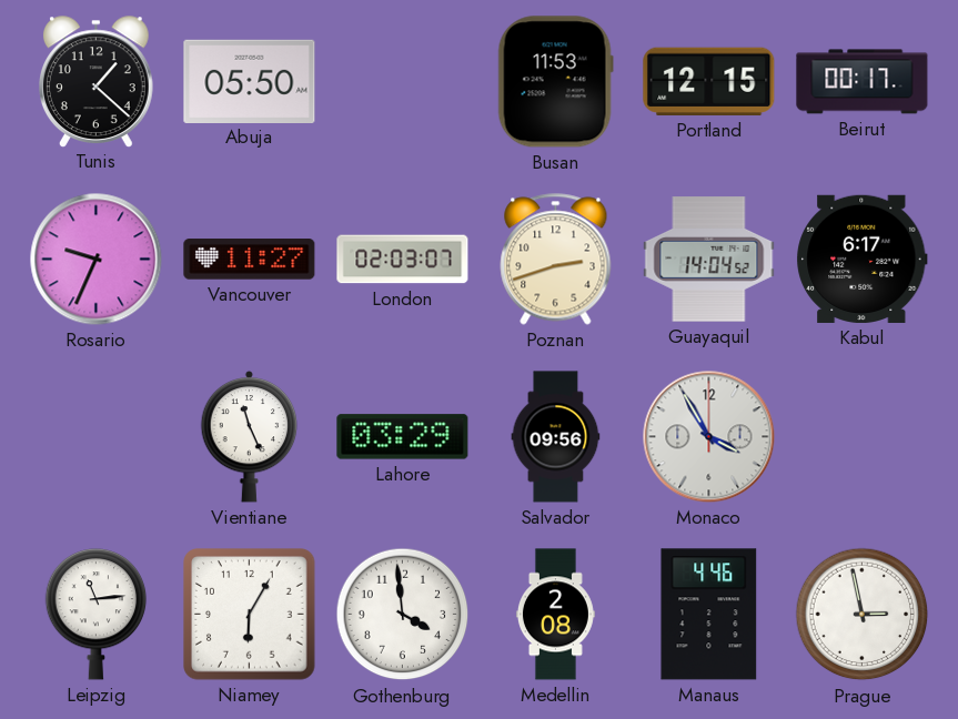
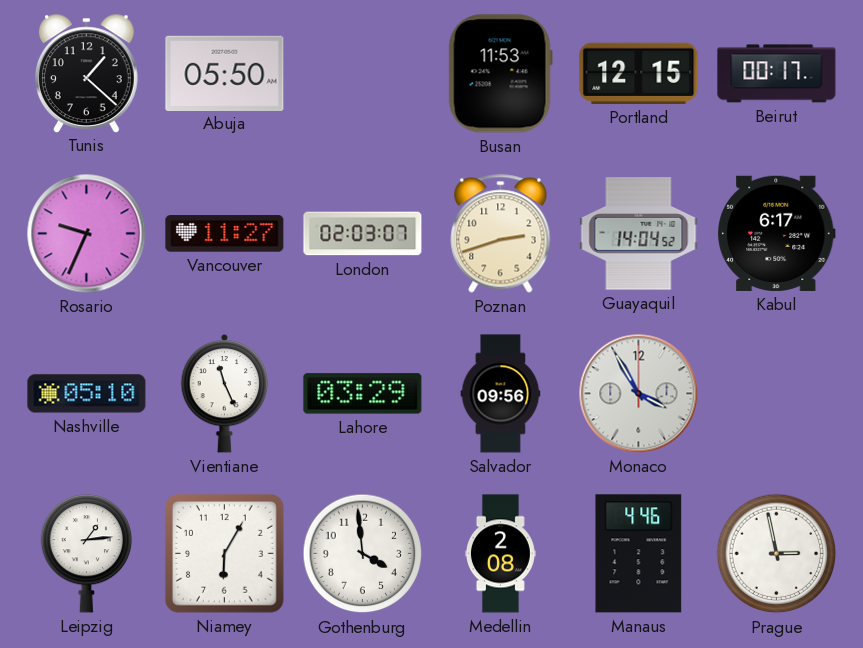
Nashville: none -> 05:10
Leipzig: 11:14 -> 1:14
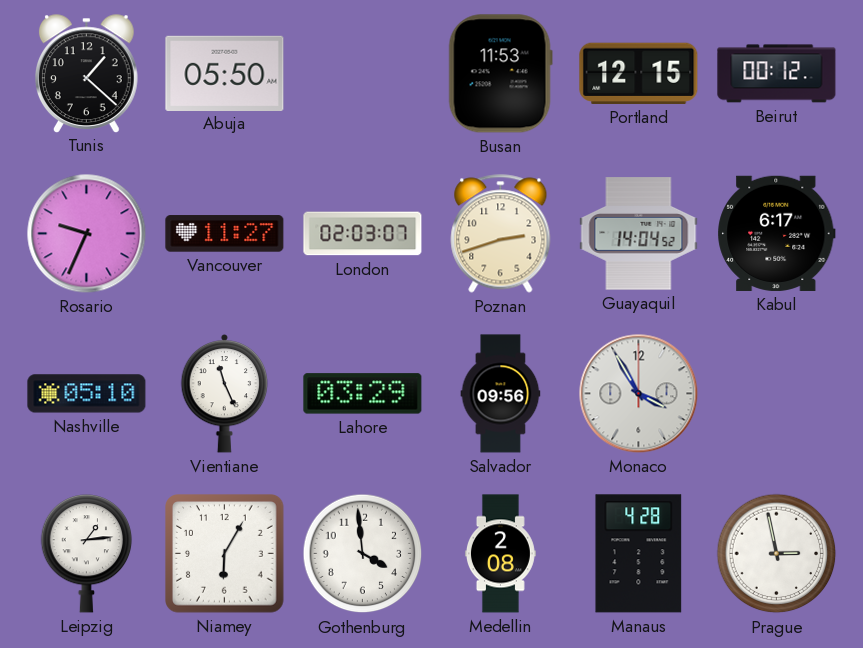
Beirut: 00:17 -> 00:12
Manaus: 4:46 -> 4:28
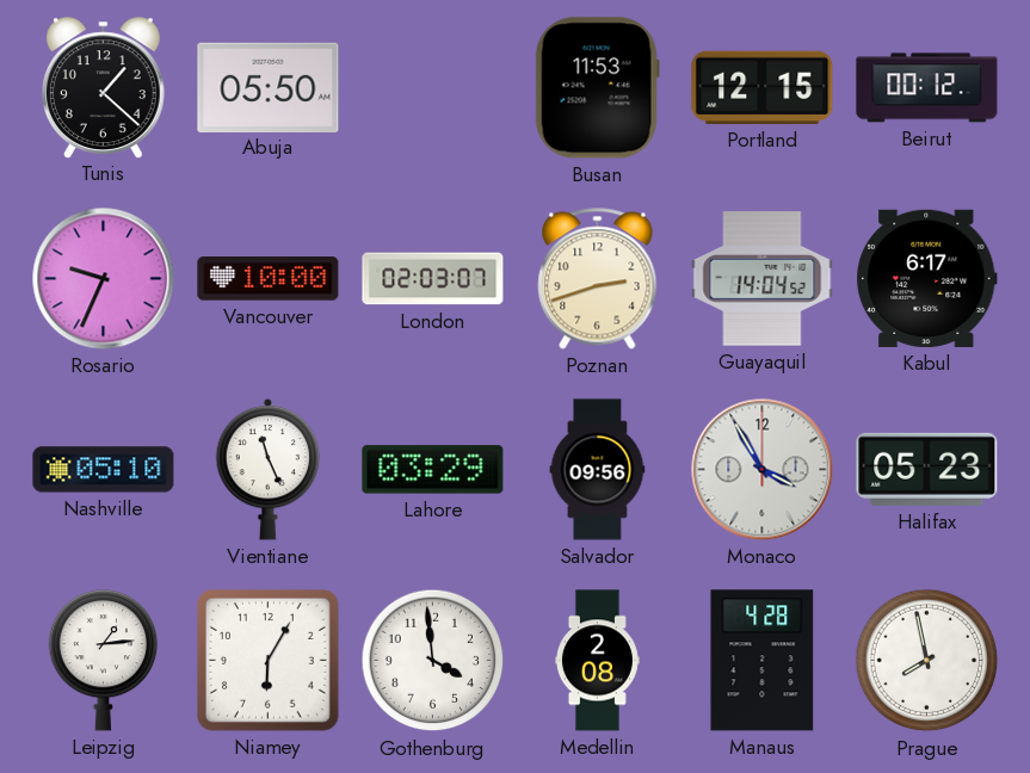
Vancouver: 11:27 -> 10:00
Halifax: none -> 05:23
Prague: 2:58 -> 7:58
